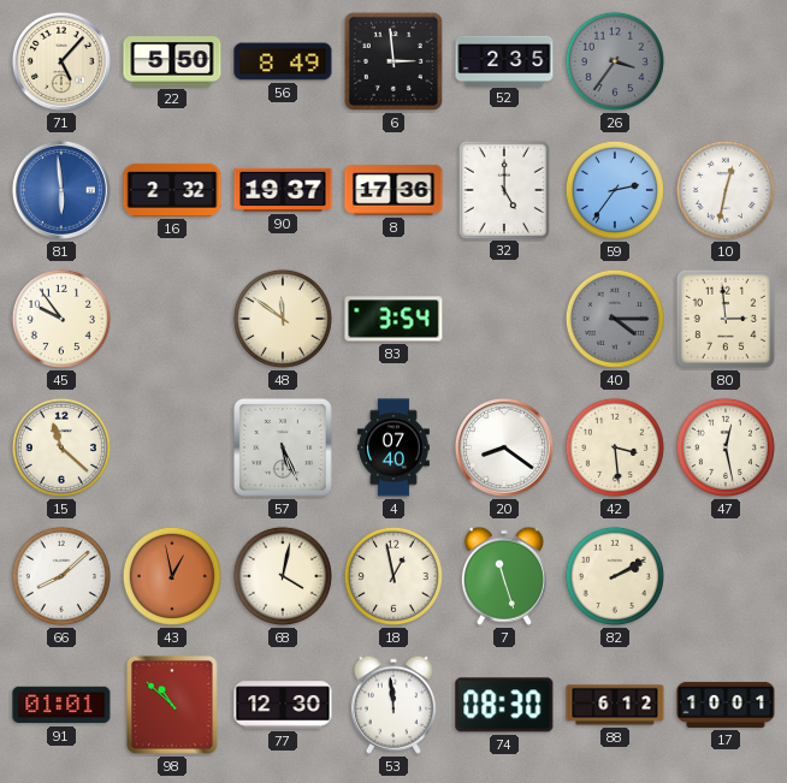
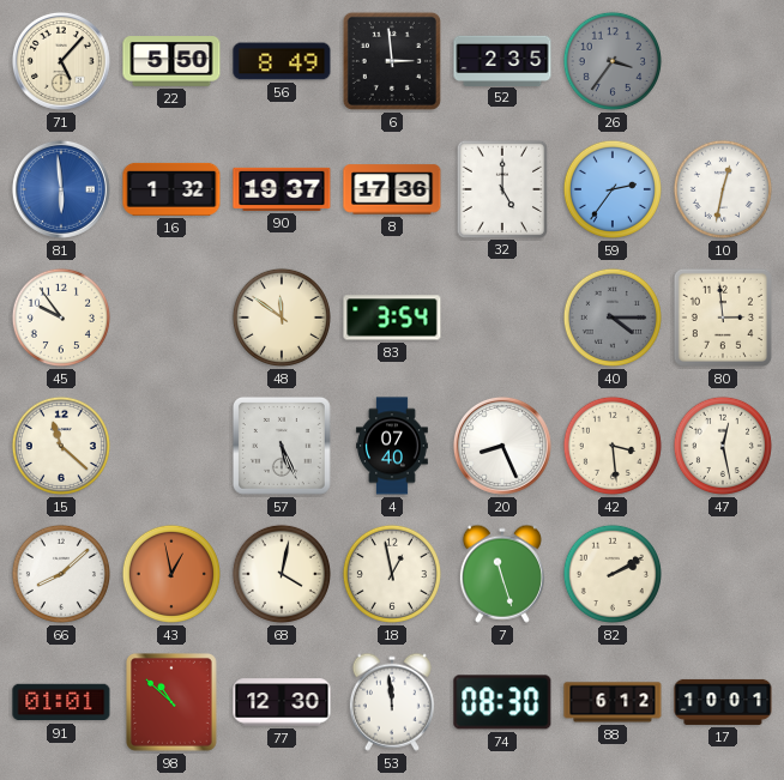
16: 2:32 -> 1:32
20: 8:21 -> 8:26
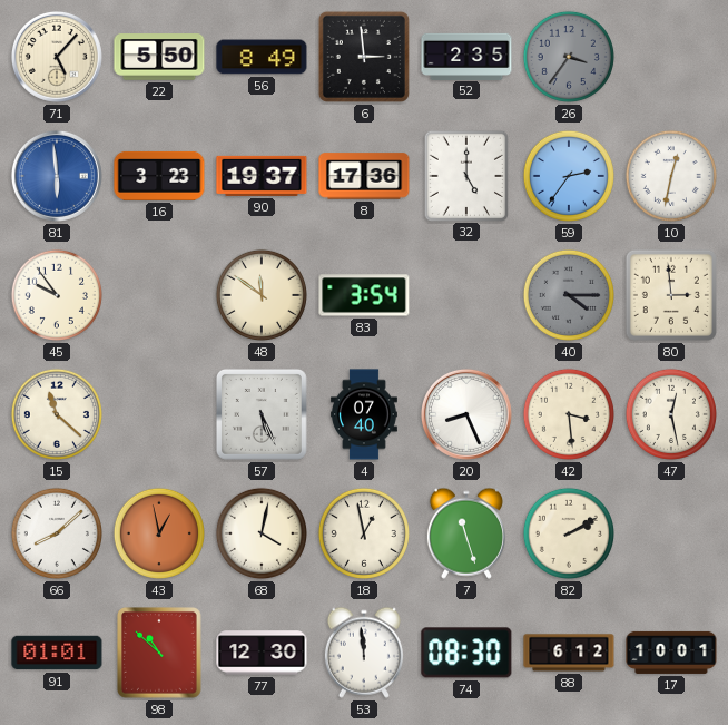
16: 1:32 -> 3:23
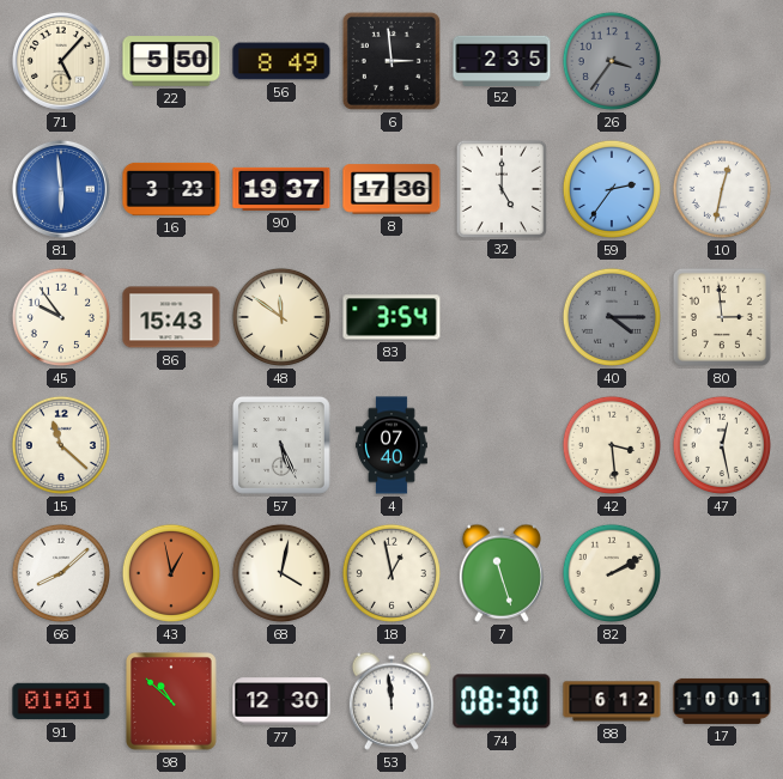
86: none -> 15:43
20: 8:26 -> none
